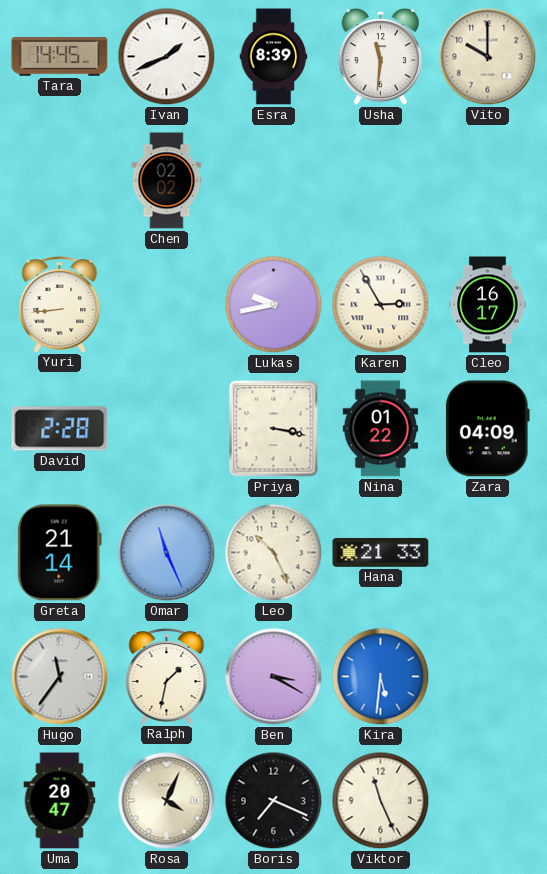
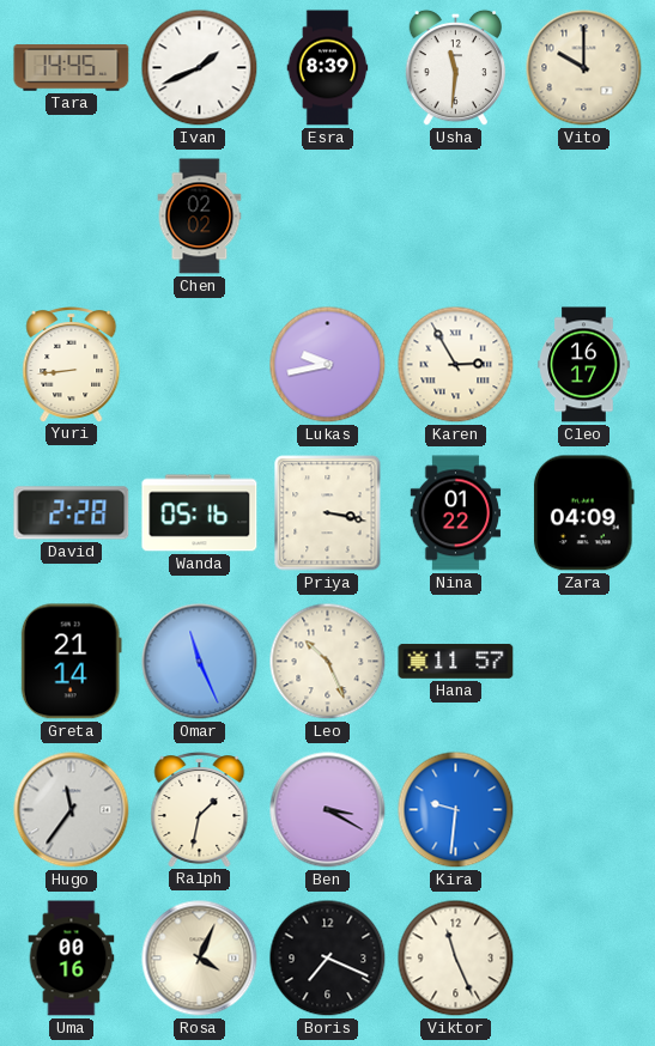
Wanda: none -> 05:16
Hana: 21:33 -> 11:57
Kira: 5:31 -> 9:31
Uma: 20:47 -> 00:16
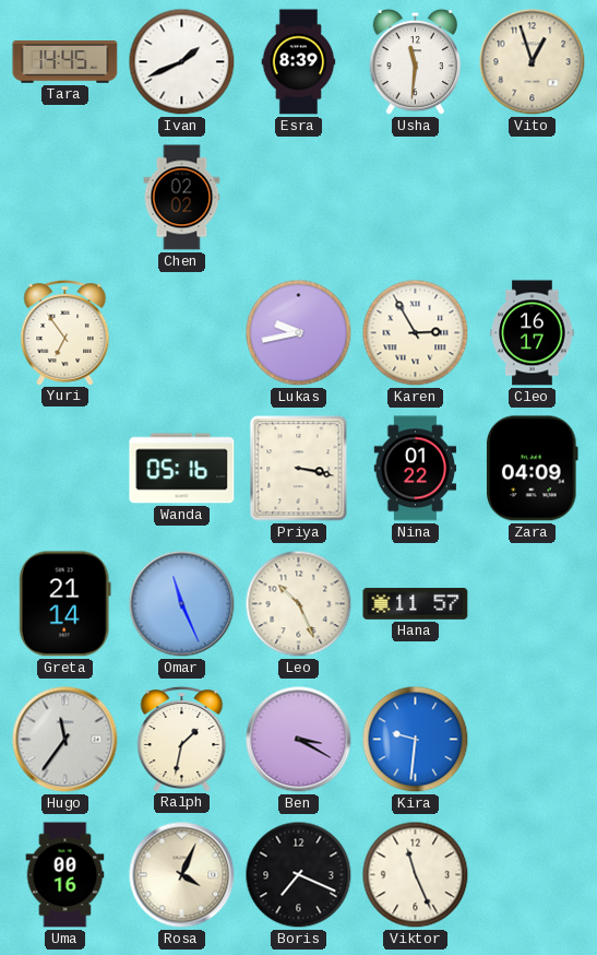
Vito: 10:00 -> 12:57
Yuri: 8:44 -> 6:54
David: 2:28 -> none
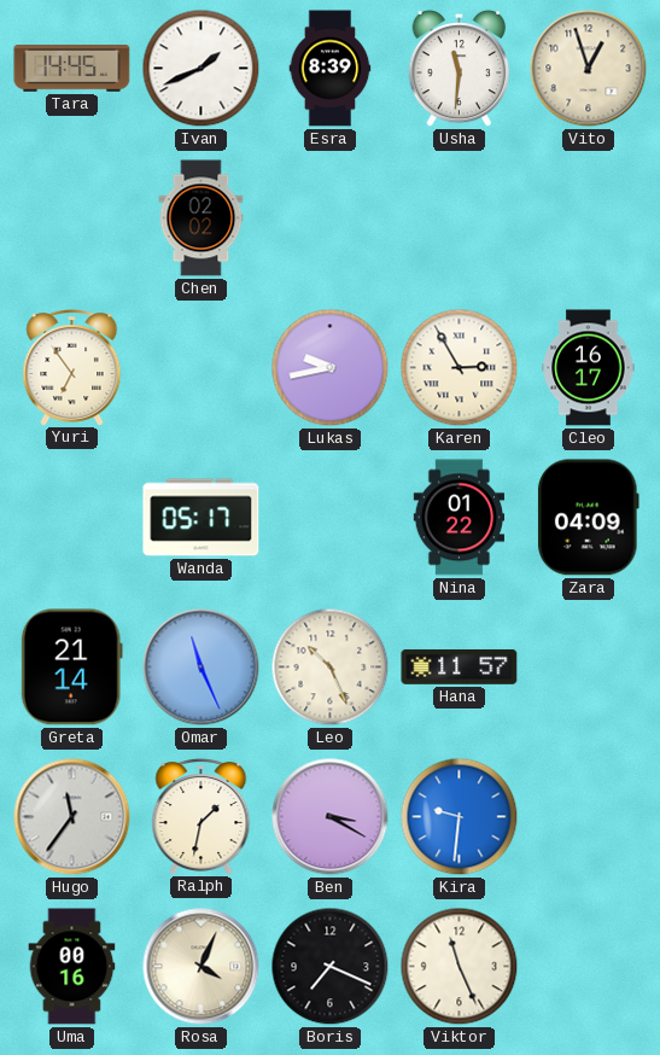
Wanda: 05:16 -> 05:17
Priya: 3:17 -> none
